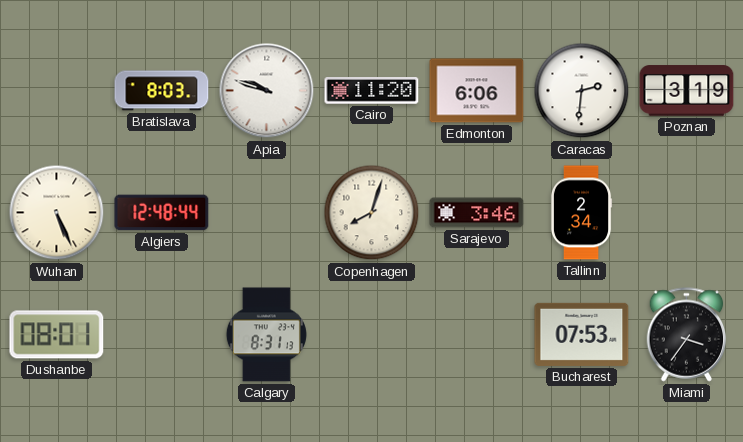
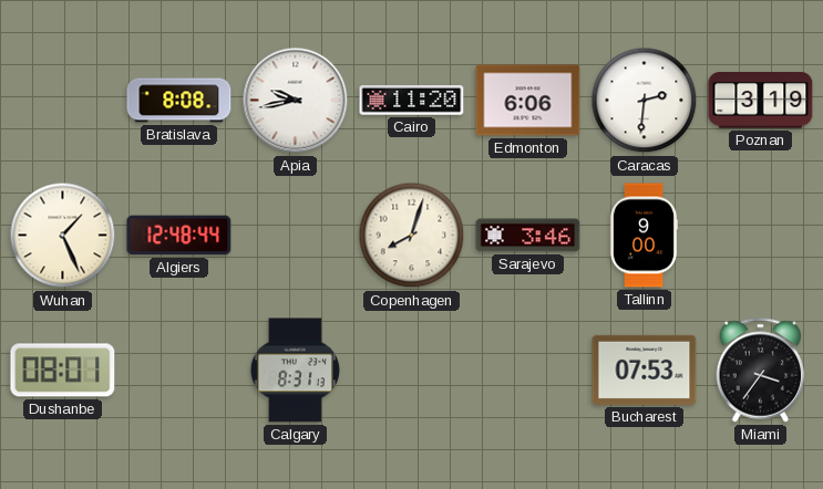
Bratislava: 8:03 -> 8:08
Apia: 9:48 -> 9:43
Wuhan: 5:26 -> 1:26
Tallinn: 2:34 -> 9:00
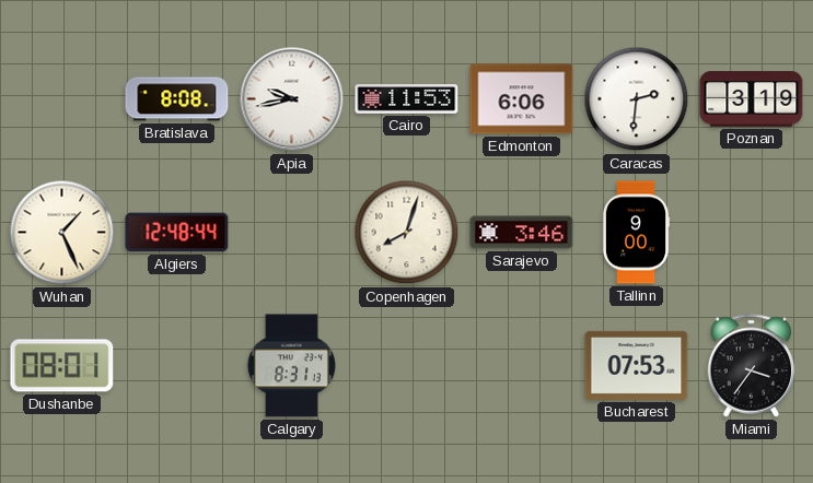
Cairo: 11:20 -> 11:53
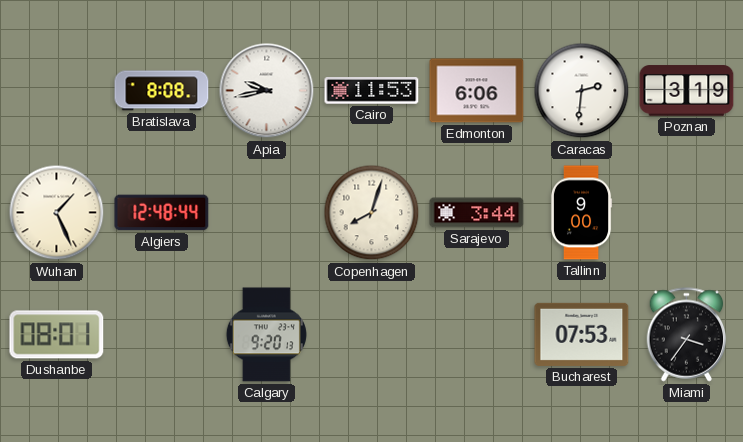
Sarajevo: 3:46 -> 3:44
Calgary: 8:31 -> 9:20
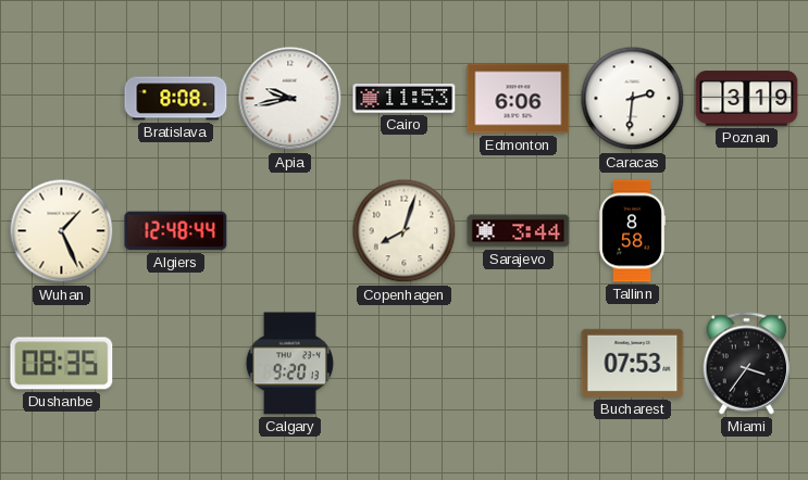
Tallinn: 9:00 -> 8:58
Dushanbe: 08:01 -> 08:35
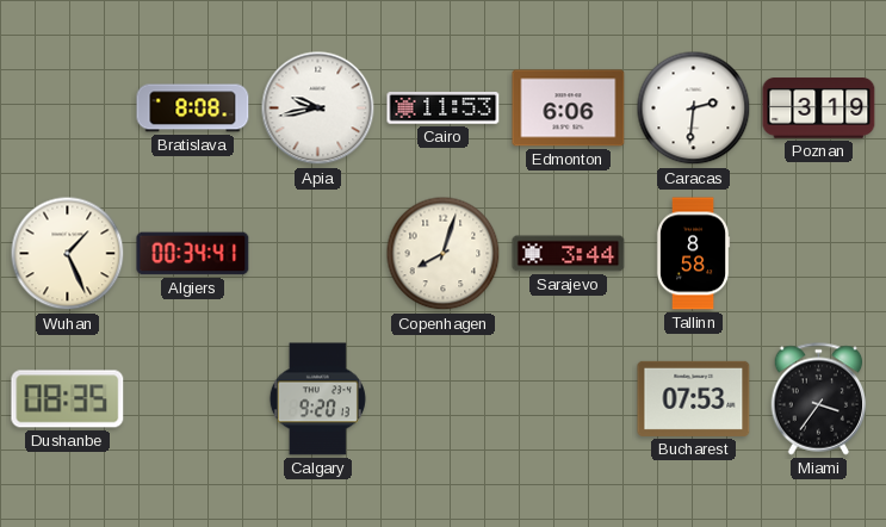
Algiers: 12:48 -> 00:34
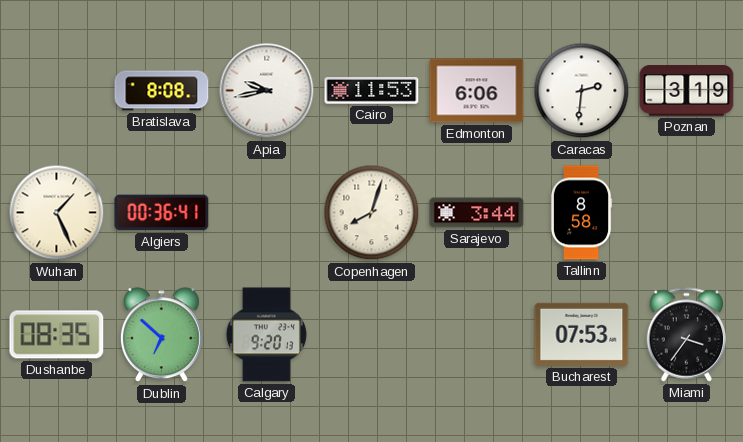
Algiers: 00:34 -> 00:36
Dublin: none -> 6:52
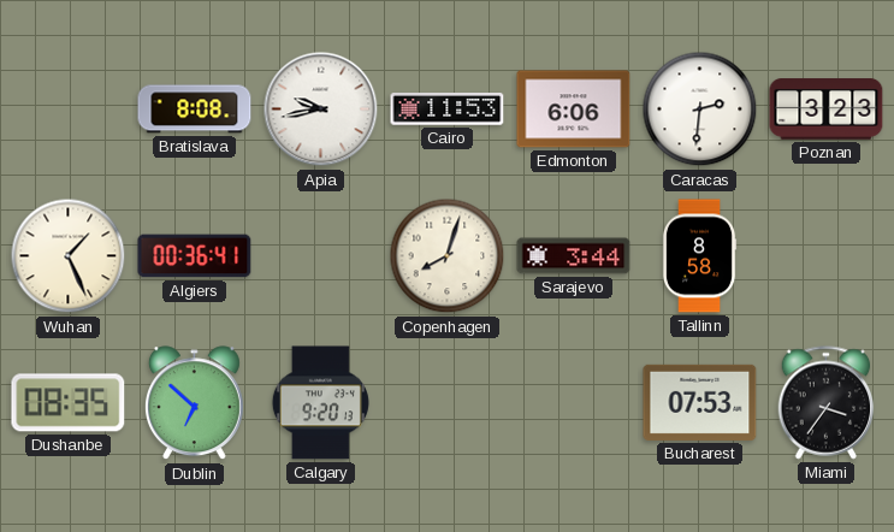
Poznan: 3:19 -> 3:23
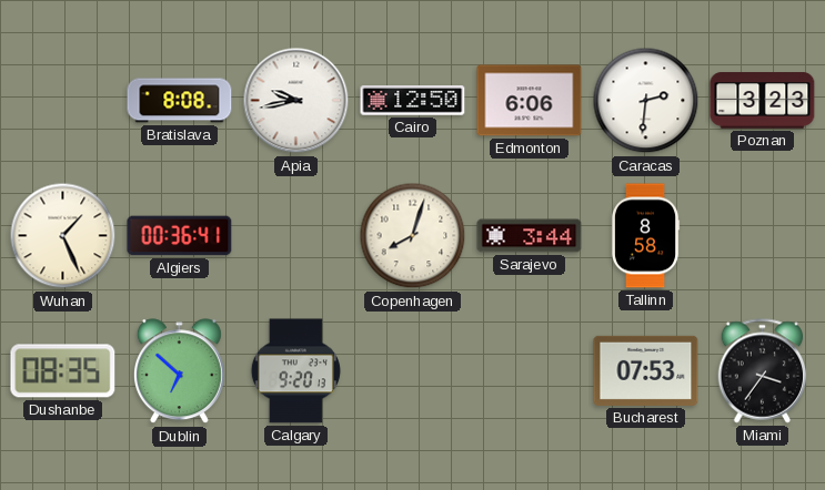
Cairo: 11:53 -> 12:50
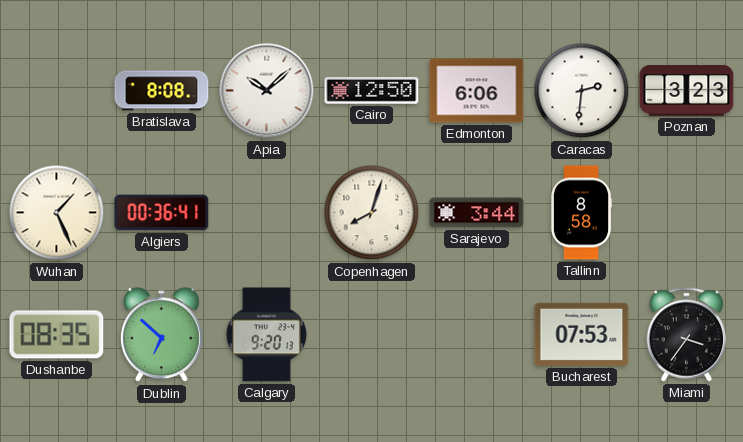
Apia: 9:43 -> 10:08
